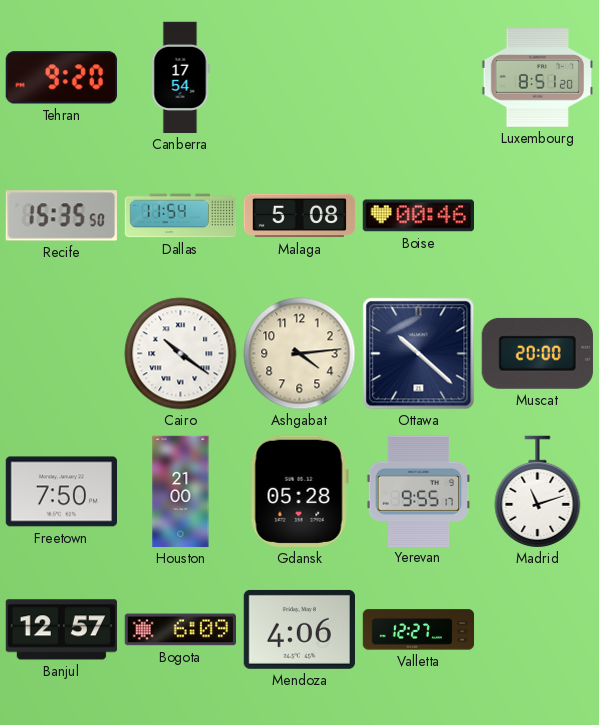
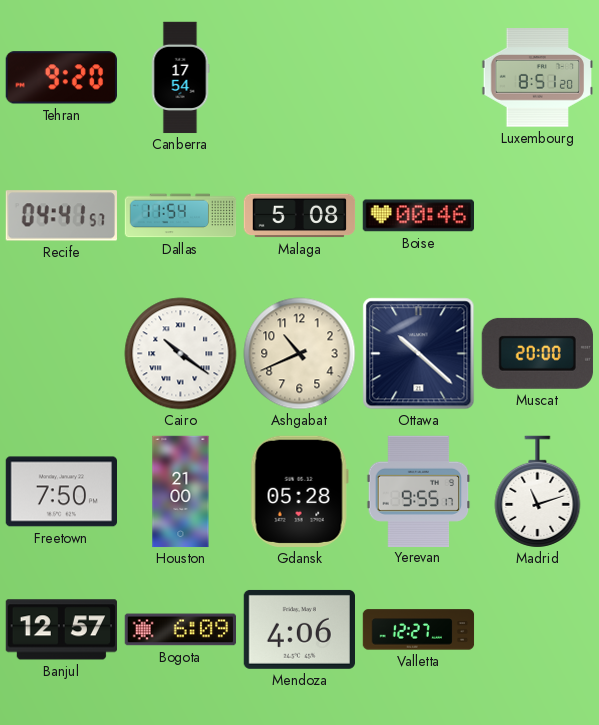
Recife: 15:35 -> 04:41
Ashgabat: 4:14 -> 10:41
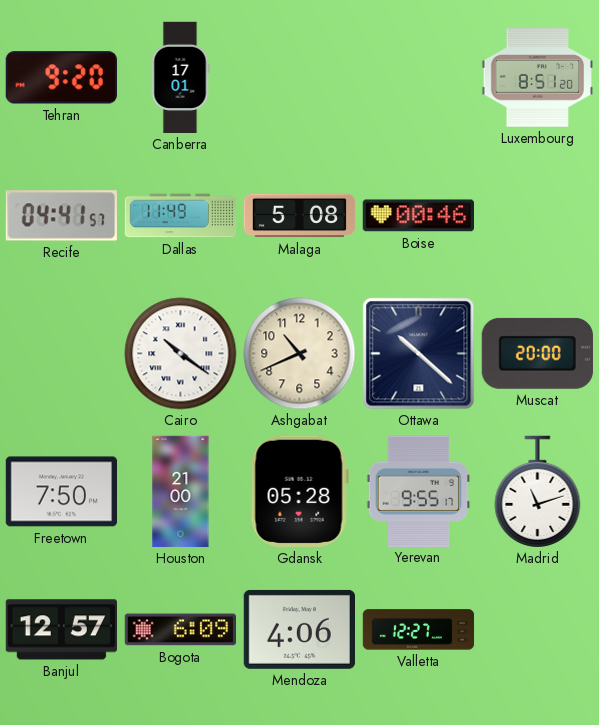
Canberra: 17:54 -> 17:01
Dallas: 11:54 -> 11:49
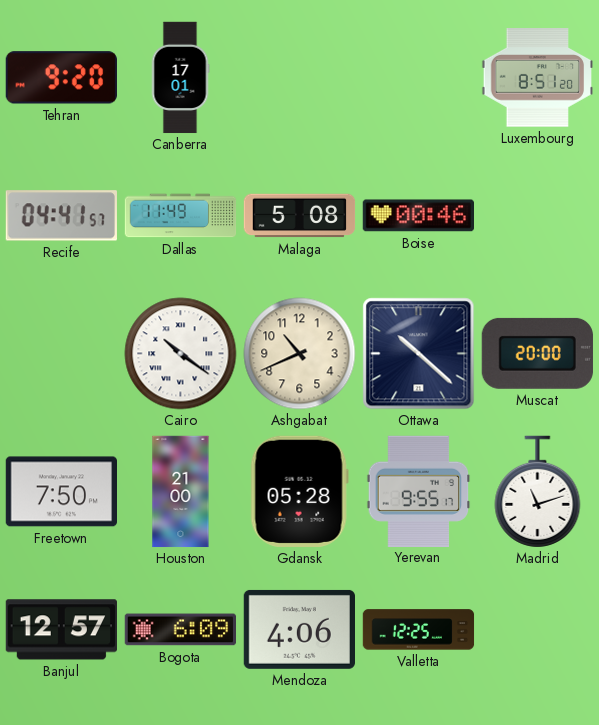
Valletta: 12:27 -> 12:25
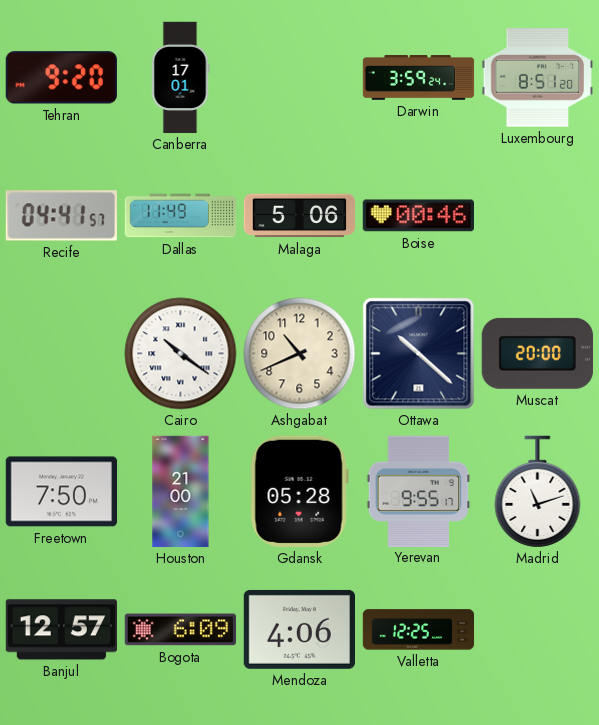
Darwin: none -> 3:59
Malaga: 5:08 -> 5:06
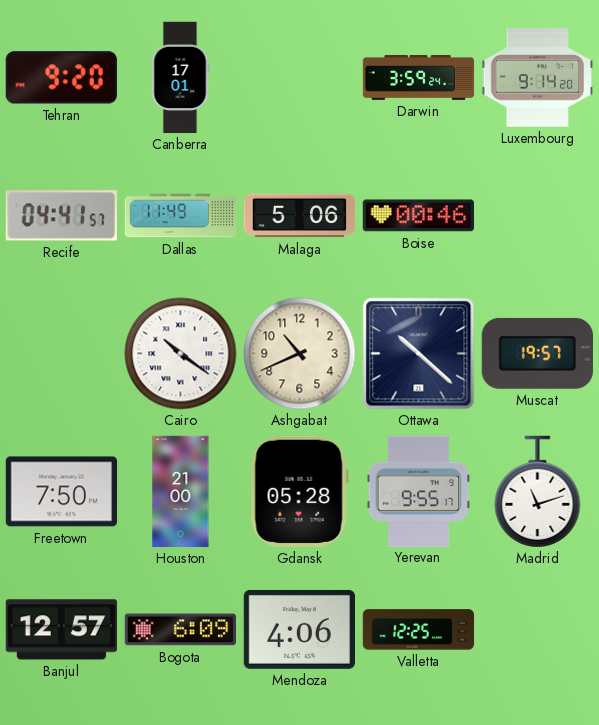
Luxembourg: 8:51 -> 9:14
Muscat: 20:00 -> 19:57
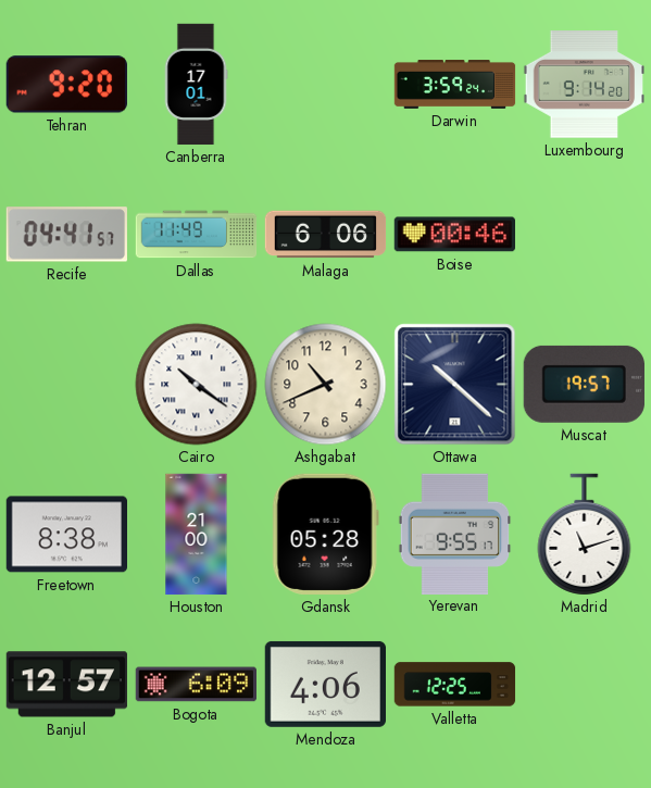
Malaga: 5:06 -> 6:06
Freetown: 7:50 -> 8:38
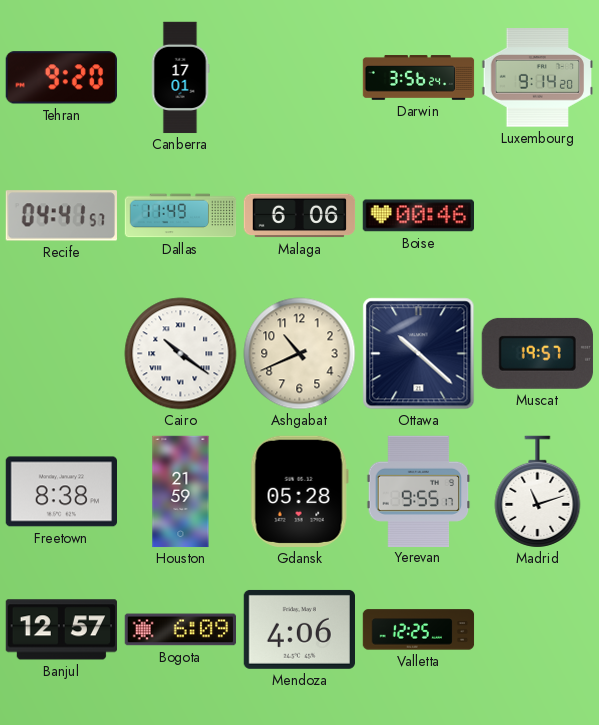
Darwin: 3:59 -> 3:56
Houston: 21:00 -> 21:59
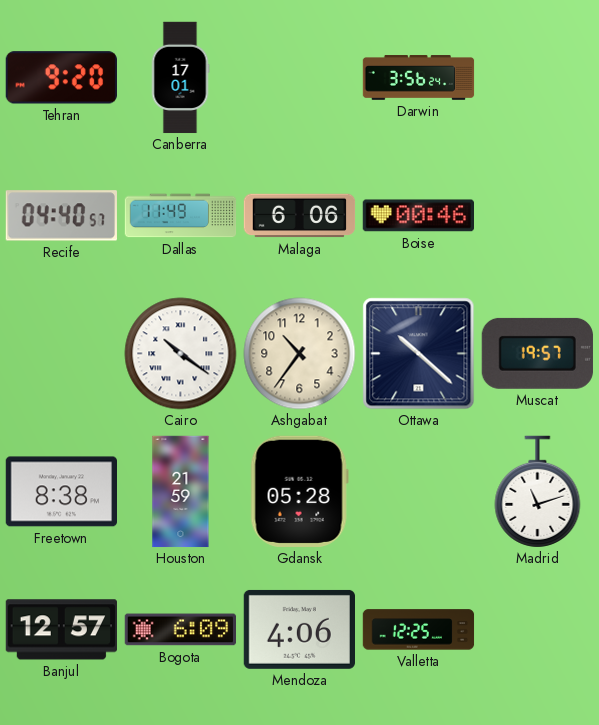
Luxembourg: 9:14 -> none
Recife: 04:41 -> 04:40
Ashgabat: 10:41 -> 10:36
Yerevan: 9:55 -> none
